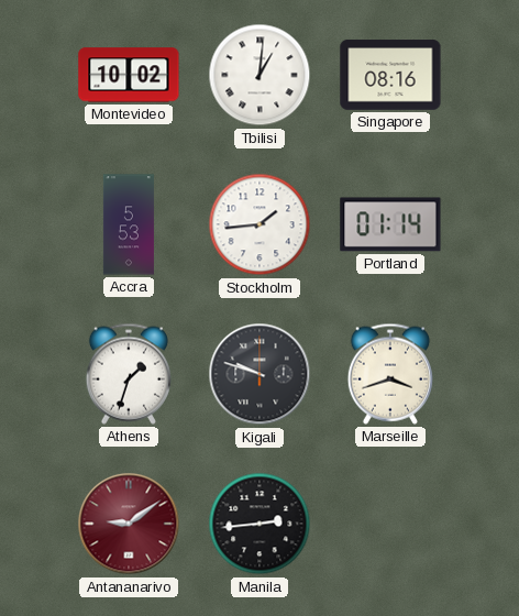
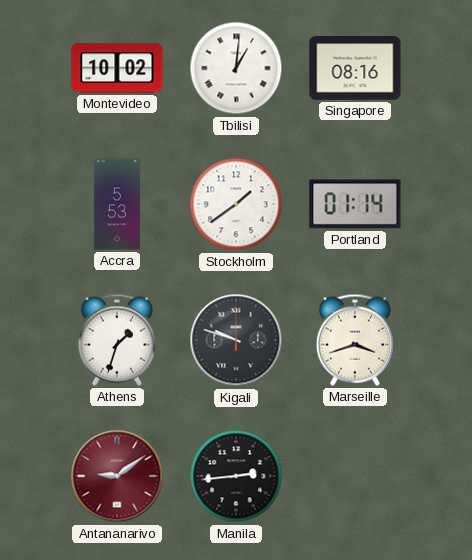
Stockholm: 1:44 -> 1:39
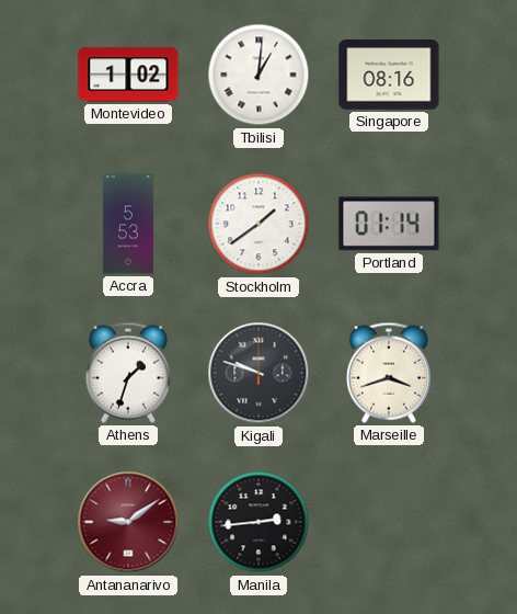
Montevideo: 10:02 -> 1:02
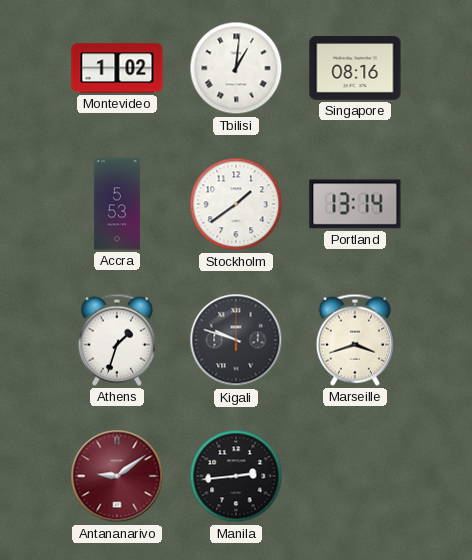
Portland: 01:14 -> 13:14
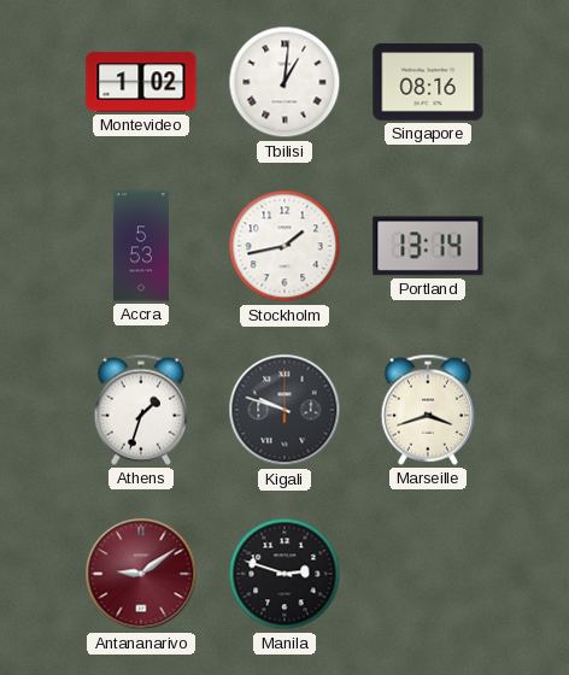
Stockholm: 1:39 -> 1:43
Manila: 2:44 -> 2:48
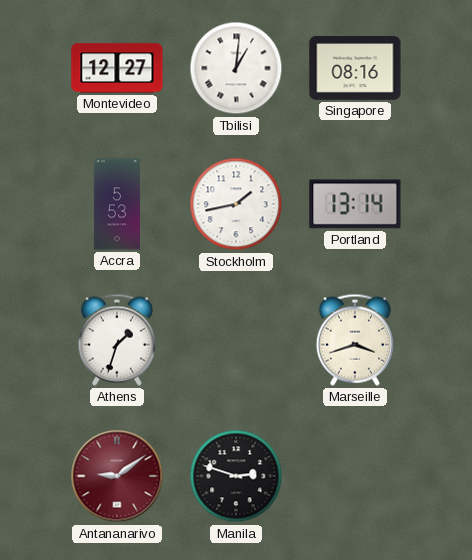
Montevideo: 1:02 -> 12:27
Kigali: 9:48 -> none
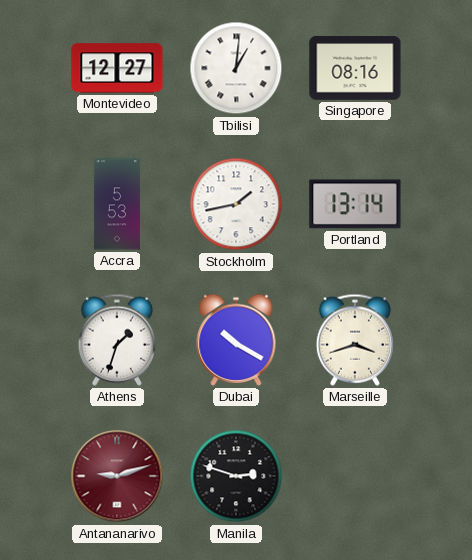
Dubai: none -> 10:20
Antananarivo: 9:09 -> 9:12
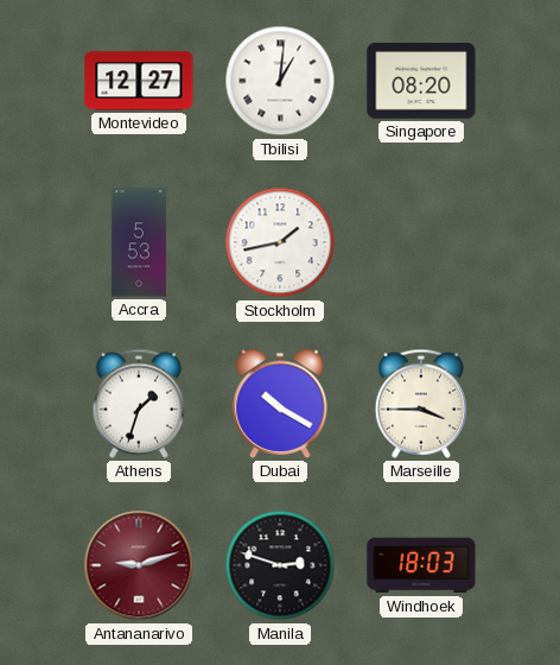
Singapore: 08:16 -> 08:20
Portland: 13:14 -> none
Marseille: 3:42 -> 3:45
Windhoek: none -> 18:03
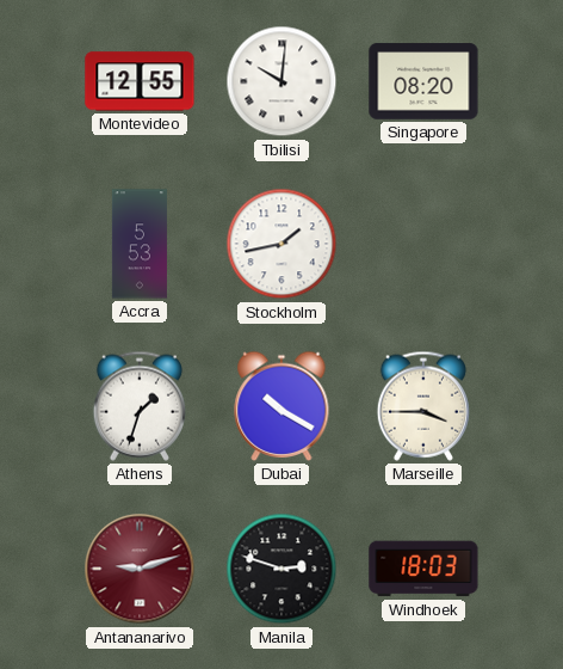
Montevideo: 12:27 -> 12:55
Tbilisi: 1:01 -> 10:01
